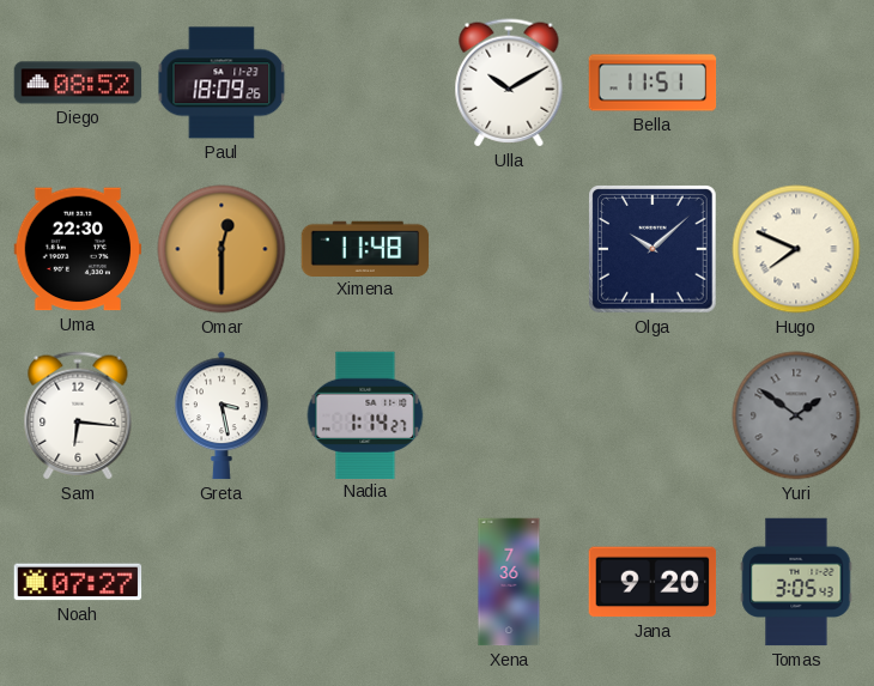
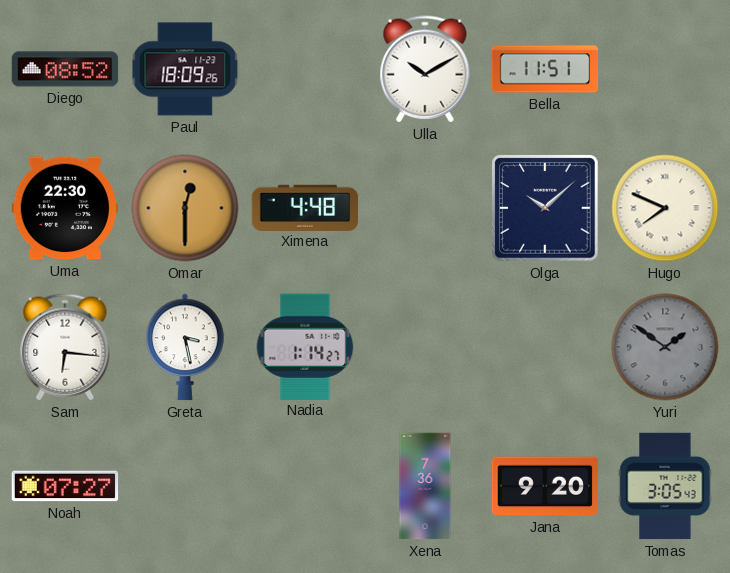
Ximena: 11:48 -> 4:48
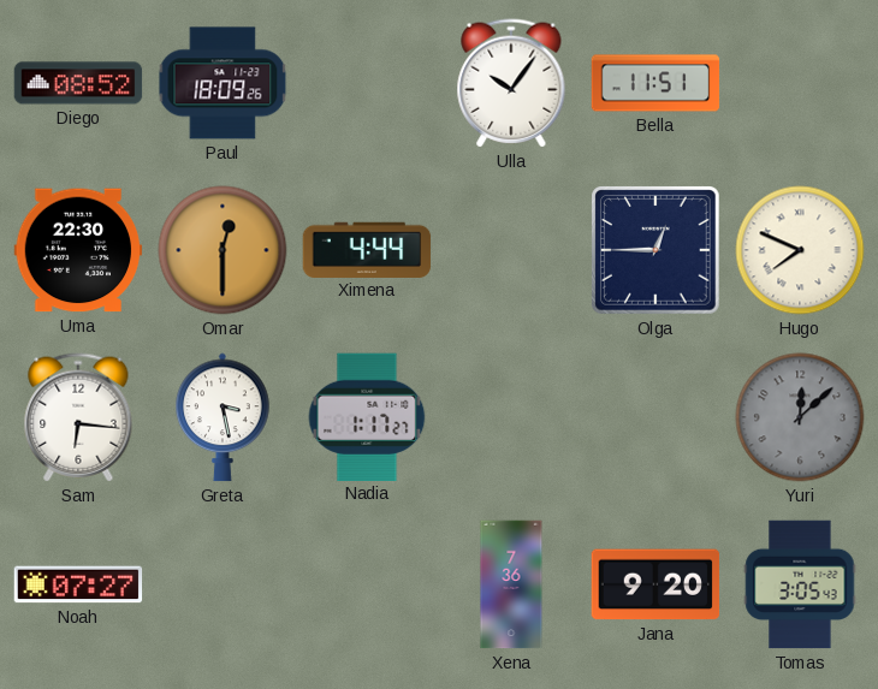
Ulla: 10:10 -> 10:06
Ximena: 4:48 -> 4:44
Olga: 10:08 -> 12:45
Nadia: 1:14 -> 1:17
Yuri: 1:51 -> 12:08
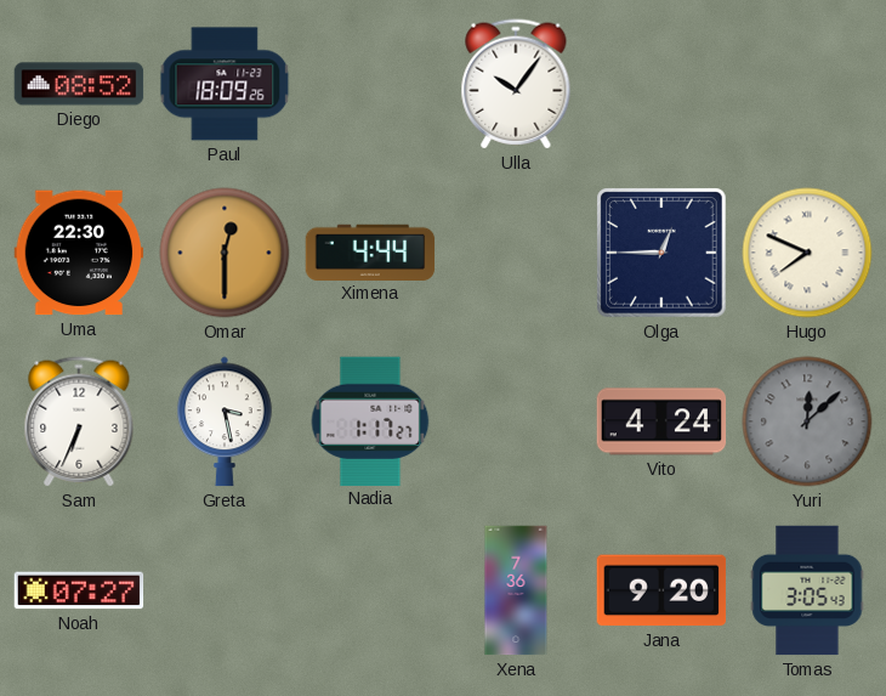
Bella: 11:51 -> none
Sam: 6:16 -> 6:34
Vito: none -> 4:24
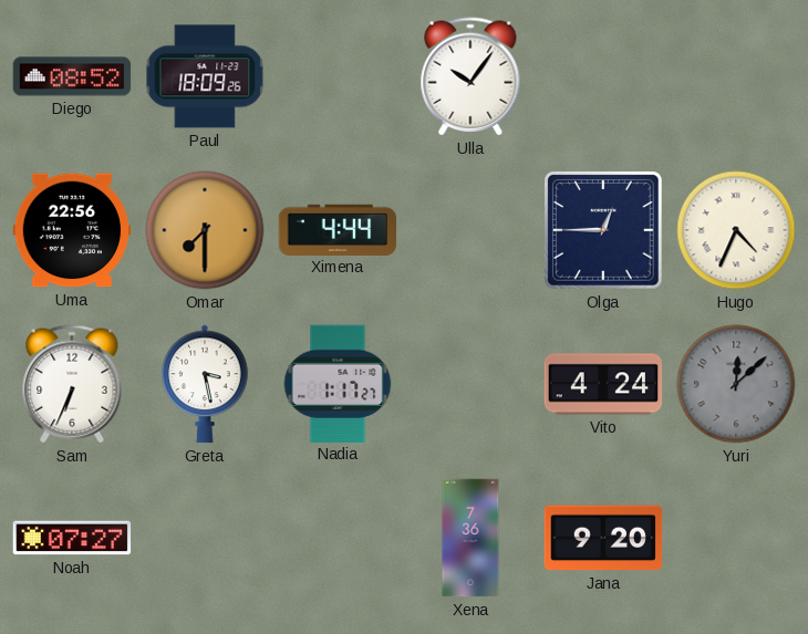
Uma: 22:30 -> 22:56
Omar: 12:30 -> 7:30
Hugo: 7:49 -> 4:34
Tomas: 3:05 -> none
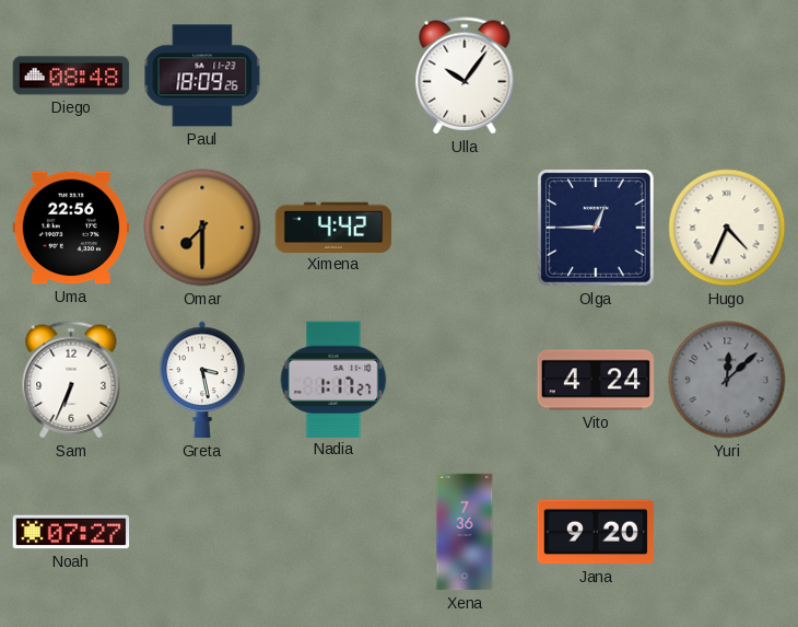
Diego: 08:52 -> 08:48
Ximena: 4:44 -> 4:42
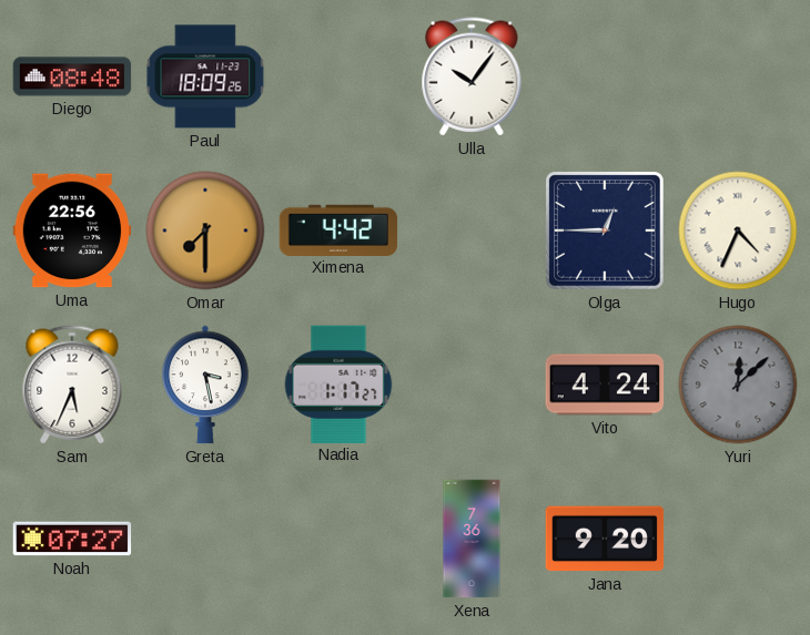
Sam: 6:34 -> 5:34
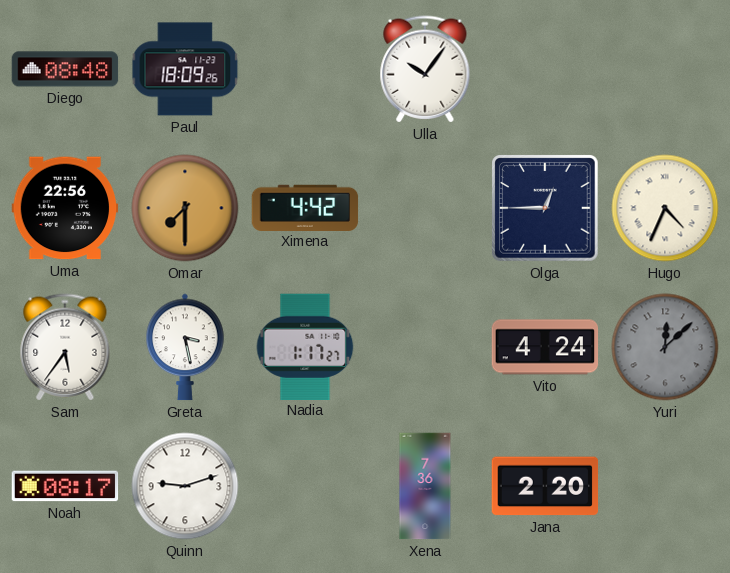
Sam: 5:34 -> 5:36
Noah: 07:27 -> 08:17
Quinn: none -> 9:12
Jana: 9:20 -> 2:20
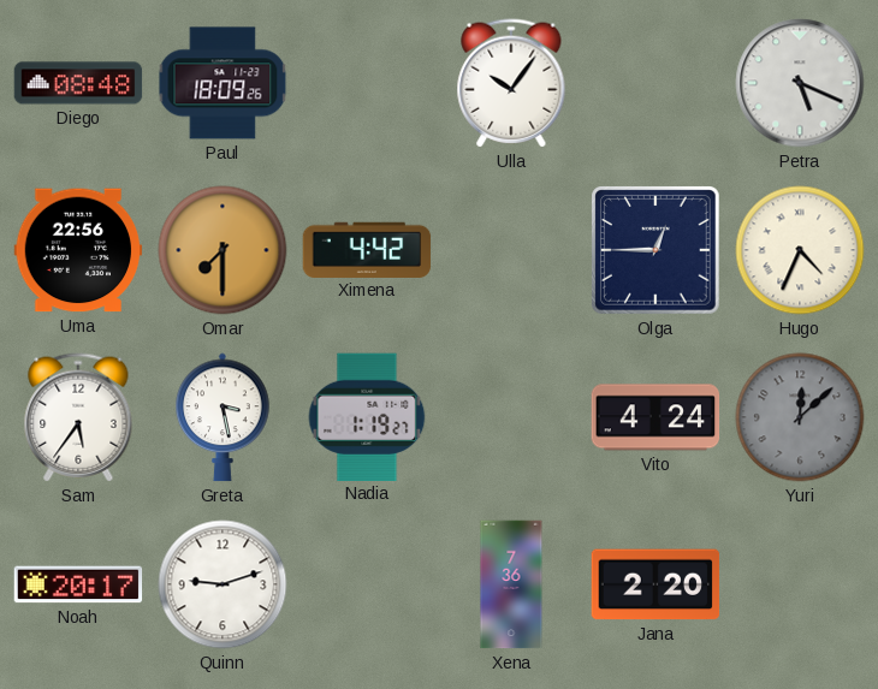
Petra: none -> 5:19
Nadia: 1:17 -> 1:19
Noah: 08:17 -> 20:17
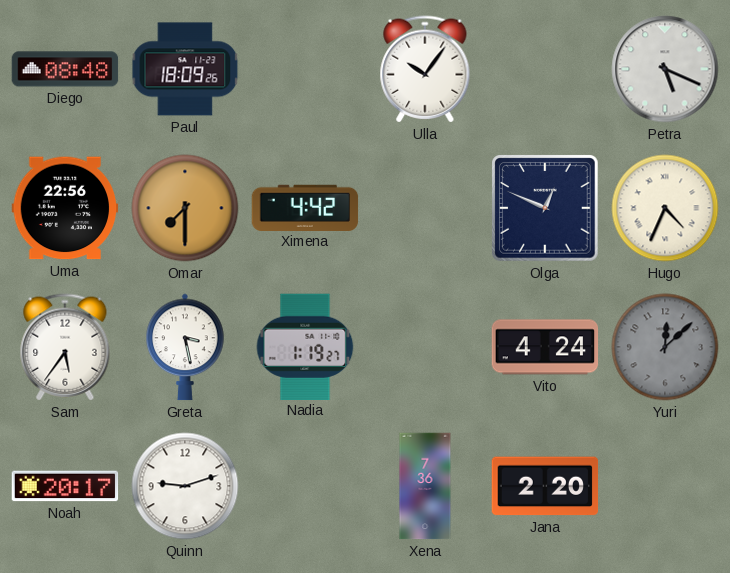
Olga: 12:45 -> 12:49
